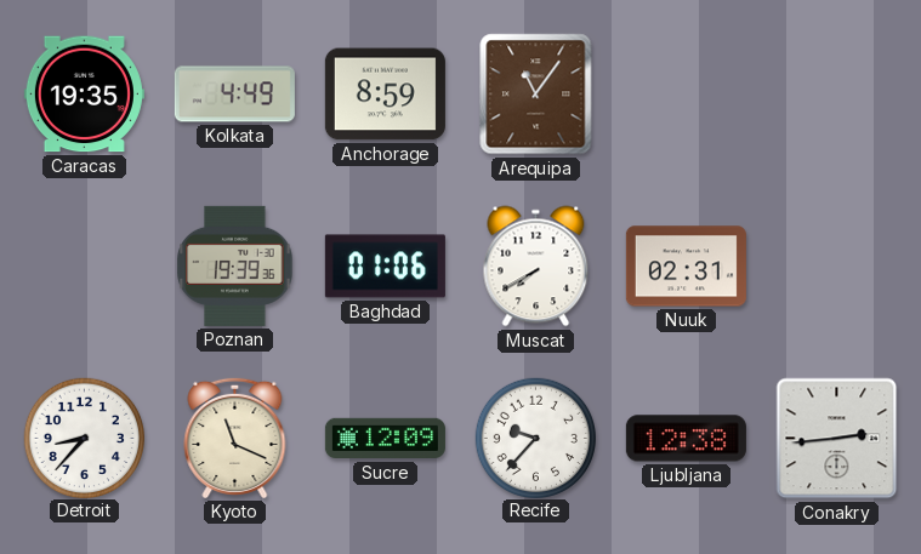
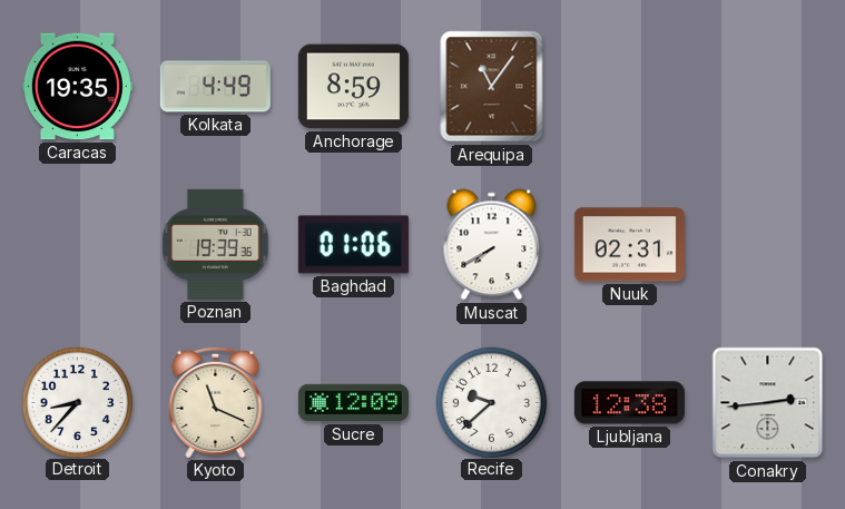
Recife: 9:37 -> 9:38
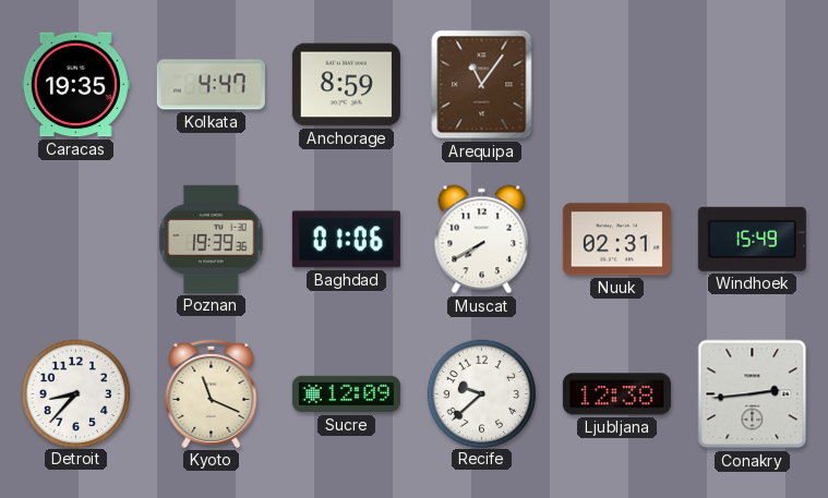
Kolkata: 4:49 -> 4:47
Windhoek: none -> 15:49
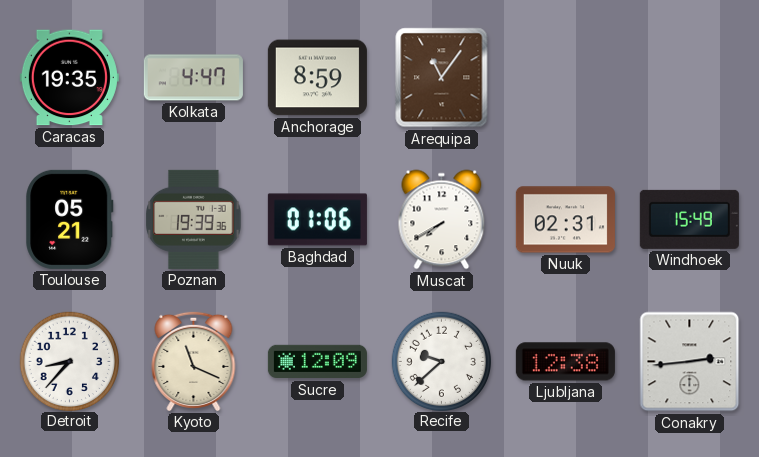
Toulouse: none -> 05:21
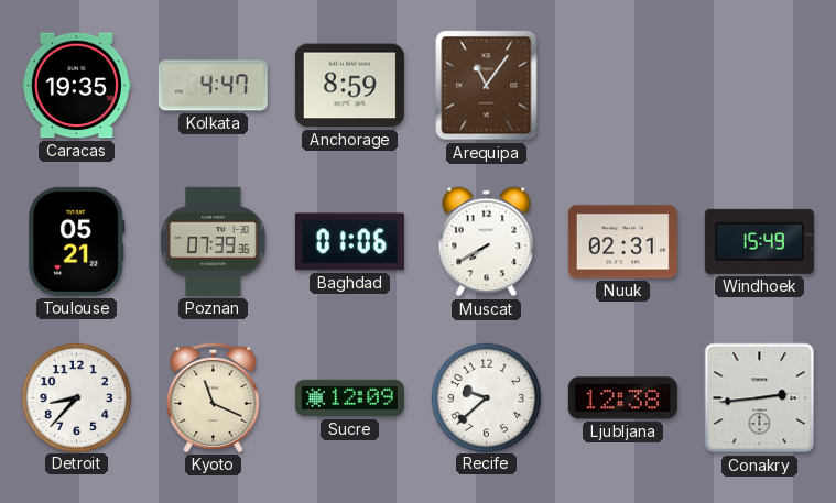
Poznan: 19:39 -> 07:39
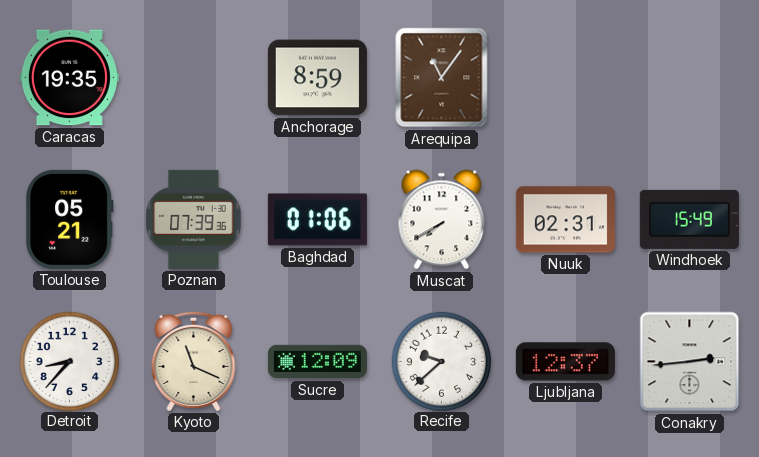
Kolkata: 4:47 -> none
Ljubljana: 12:38 -> 12:37
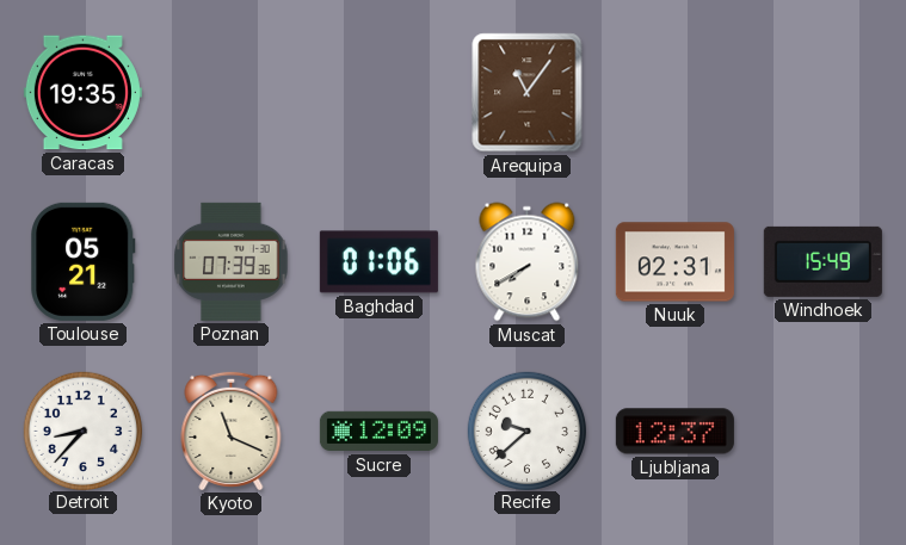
Anchorage: 8:59 -> none
Conakry: 2:44 -> none
